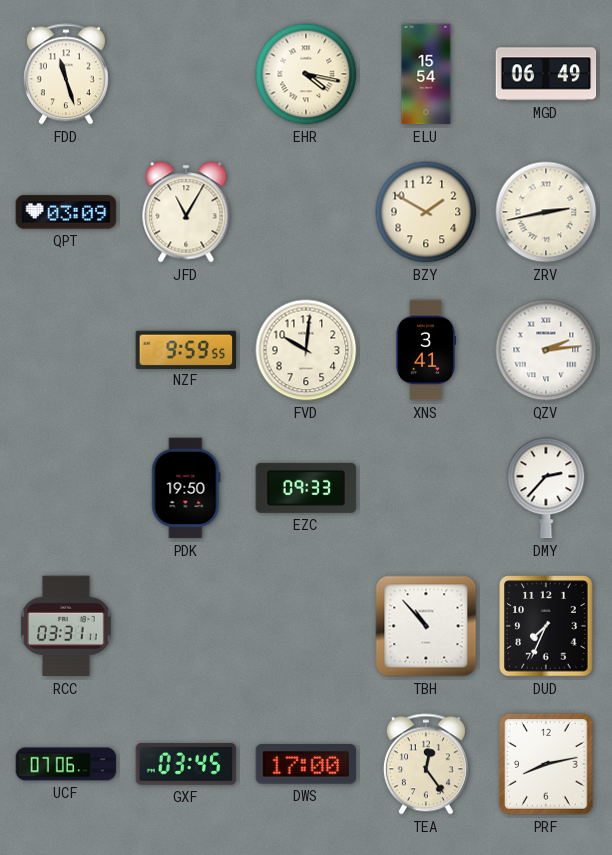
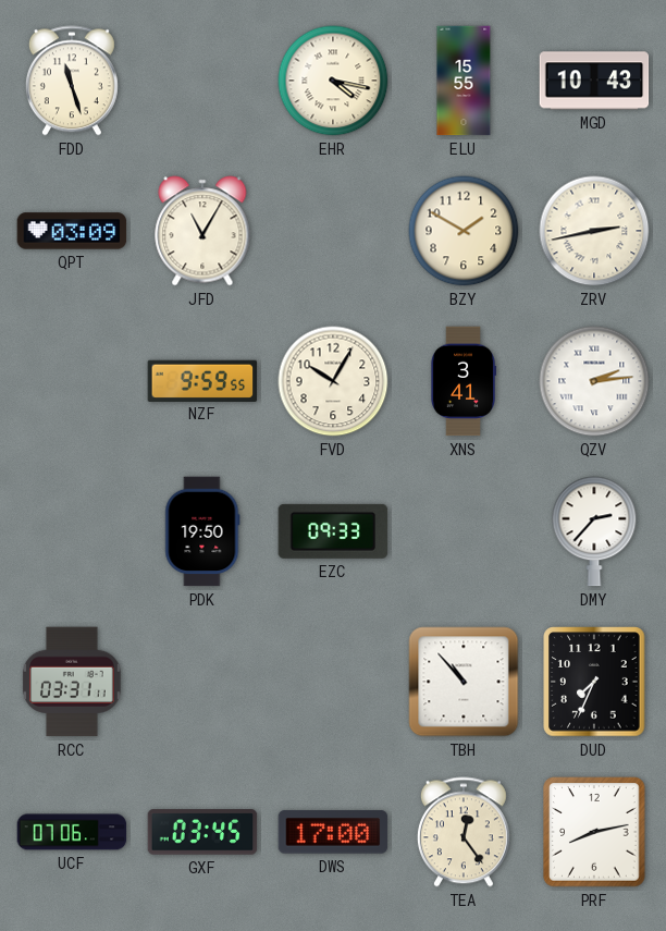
ELU: 15:54 -> 15:55
MGD: 06:49 -> 10:43
FVD: 10:01 -> 10:05
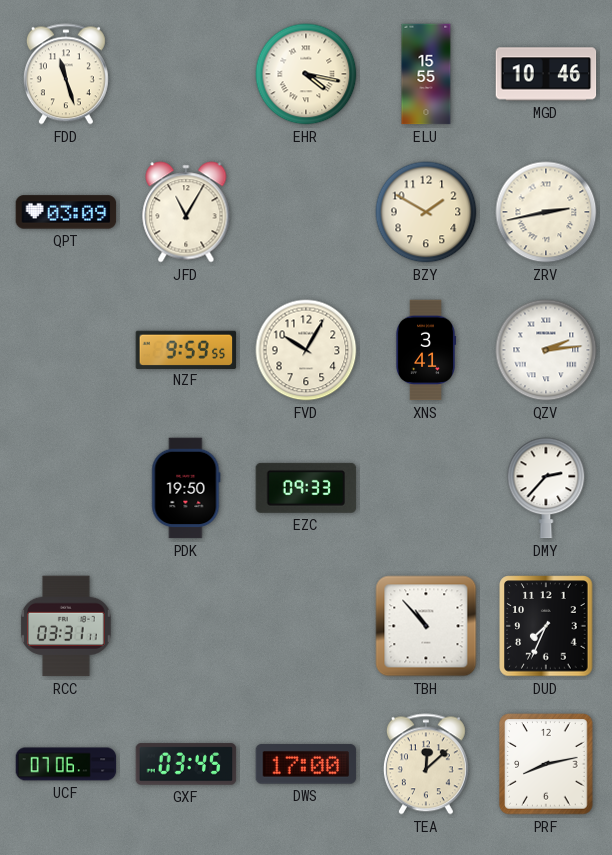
MGD: 10:43 -> 10:46
TEA: 12:24 -> 12:08
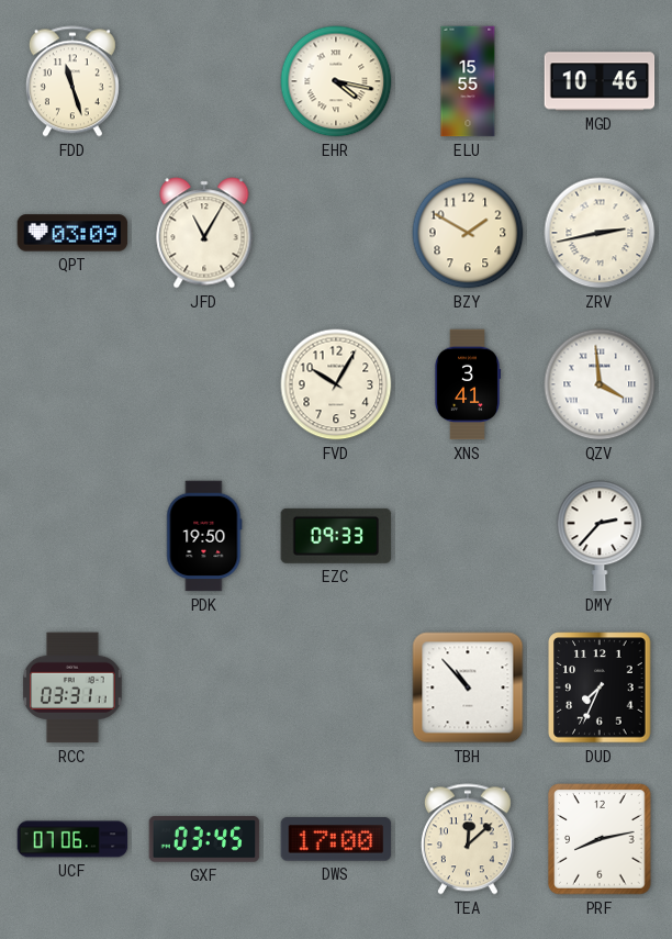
NZF: 9:59 -> none
QZV: 2:14 -> 3:59
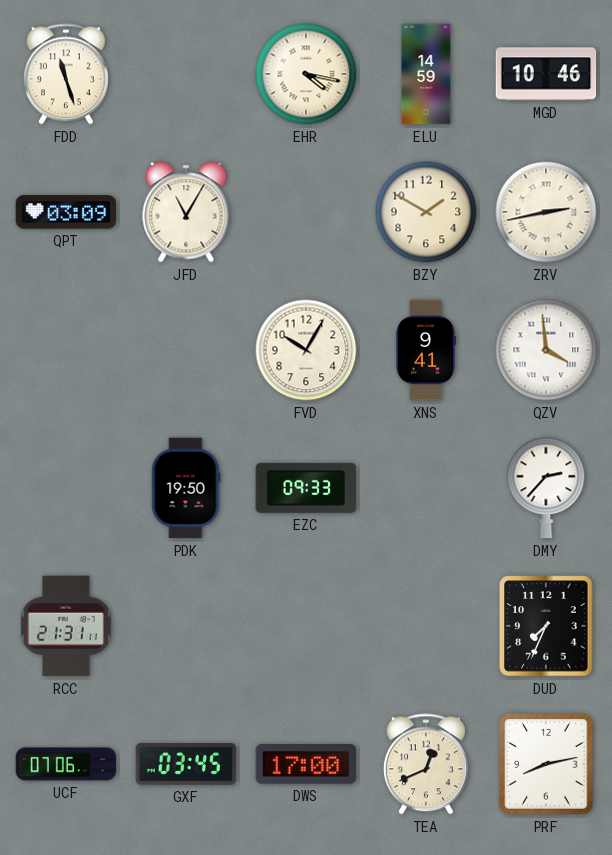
ELU: 15:55 -> 14:59
XNS: 3:41 -> 9:41
RCC: 03:31 -> 21:31
TBH: 10:53 -> none
TEA: 12:08 -> 12:41
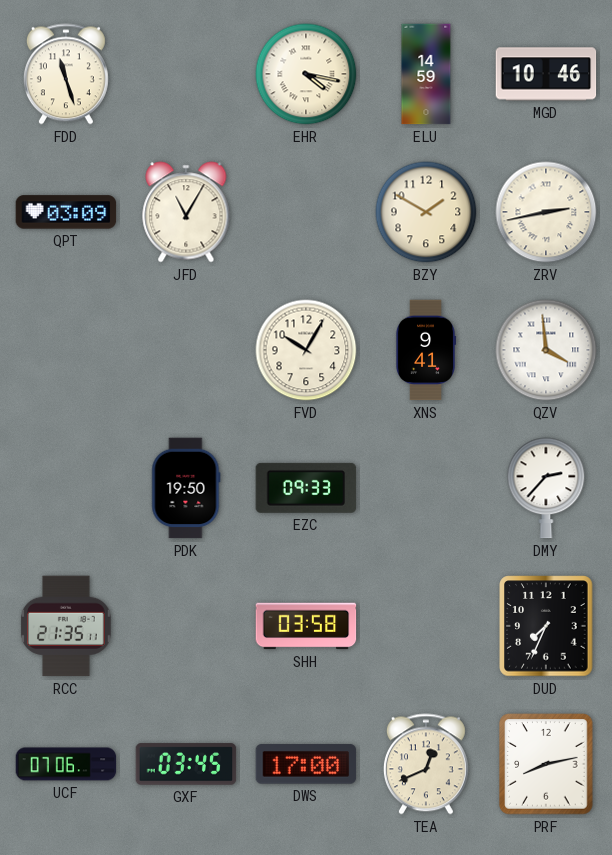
RCC: 21:31 -> 21:35
SHH: none -> 03:58
